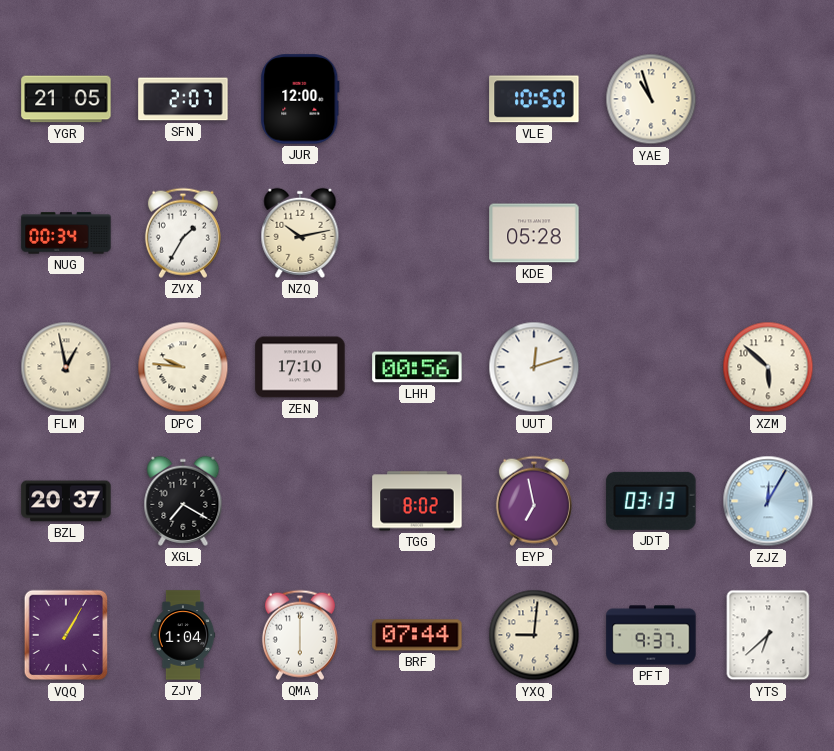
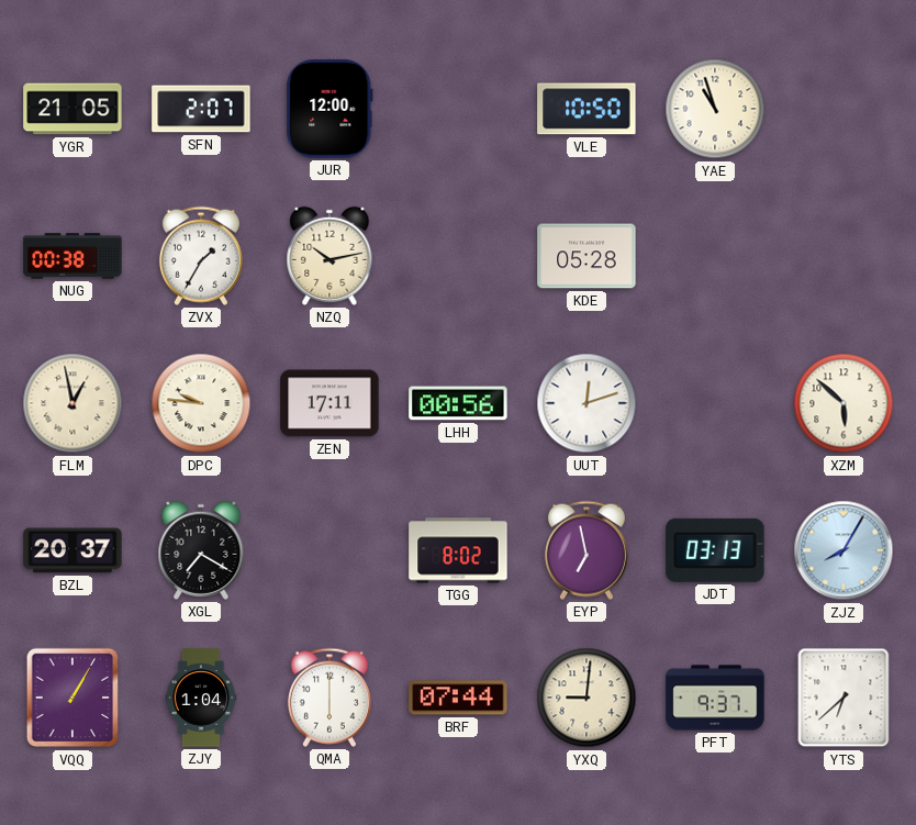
NUG: 00:34 -> 00:38
ZEN: 17:10 -> 17:11
ZJZ: 12:05 -> 8:05
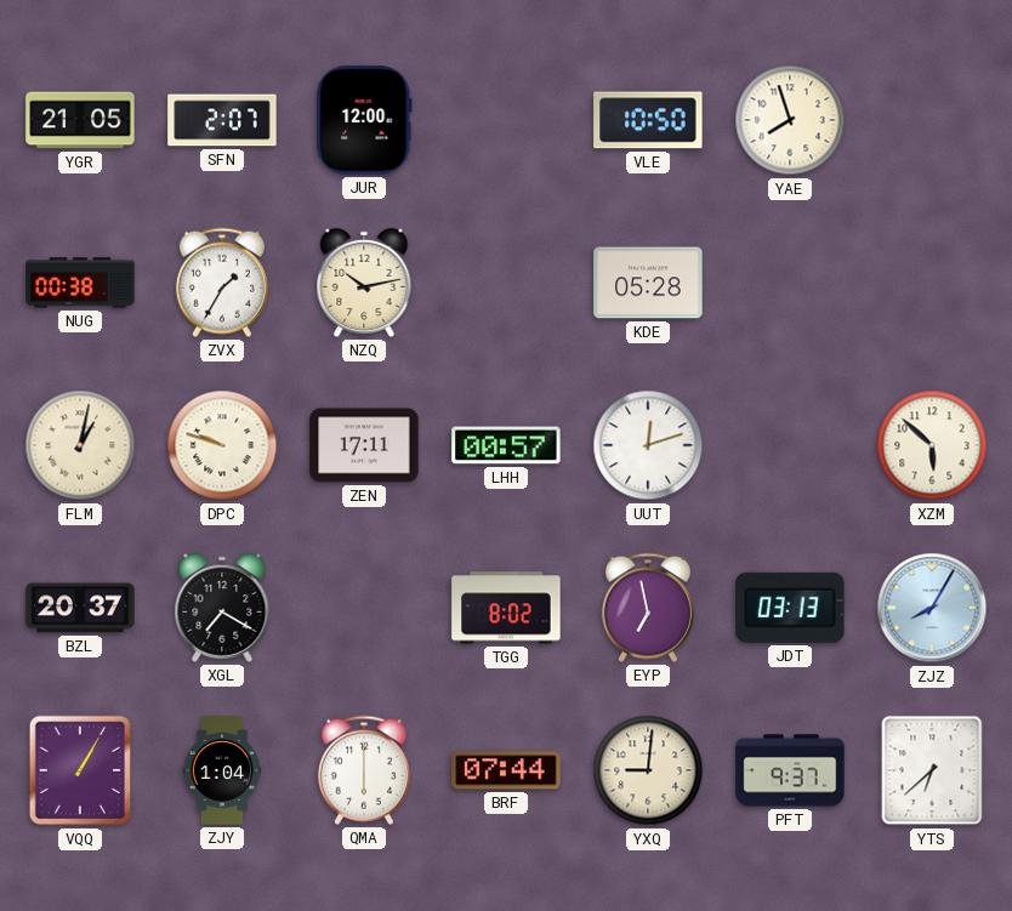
YAE: 10:57 -> 7:57
FLM: 12:58 -> 1:02
DPC: 9:46 -> 9:48
LHH: 00:56 -> 00:57
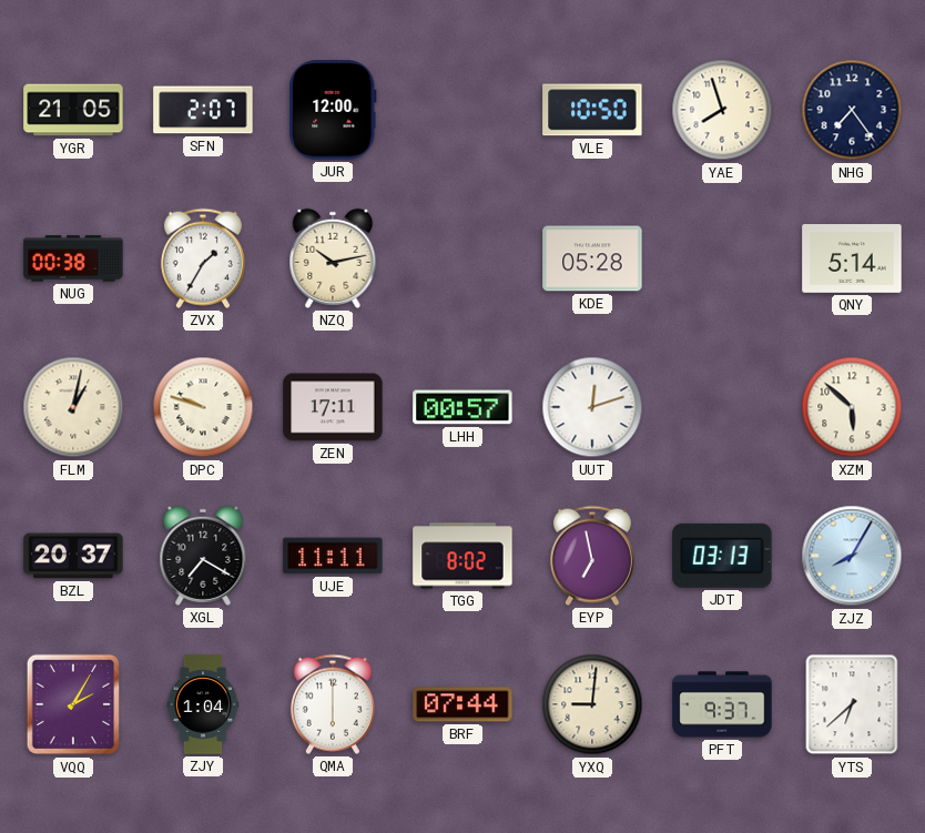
NHG: none -> 7:24
QNY: none -> 5:14
UJE: none -> 11:11
VQQ: 1:05 -> 2:05
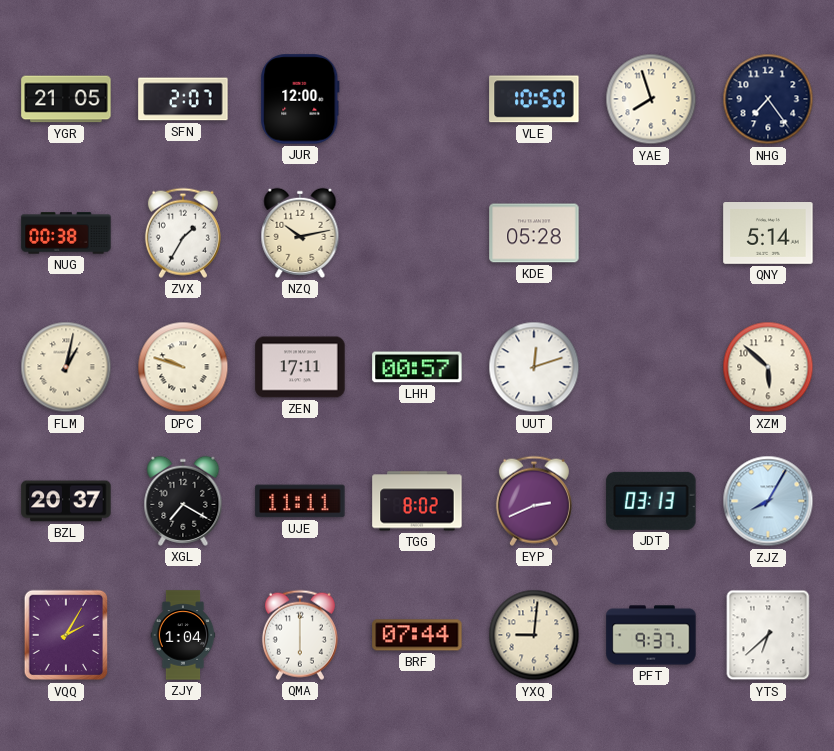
EYP: 6:58 -> 2:41
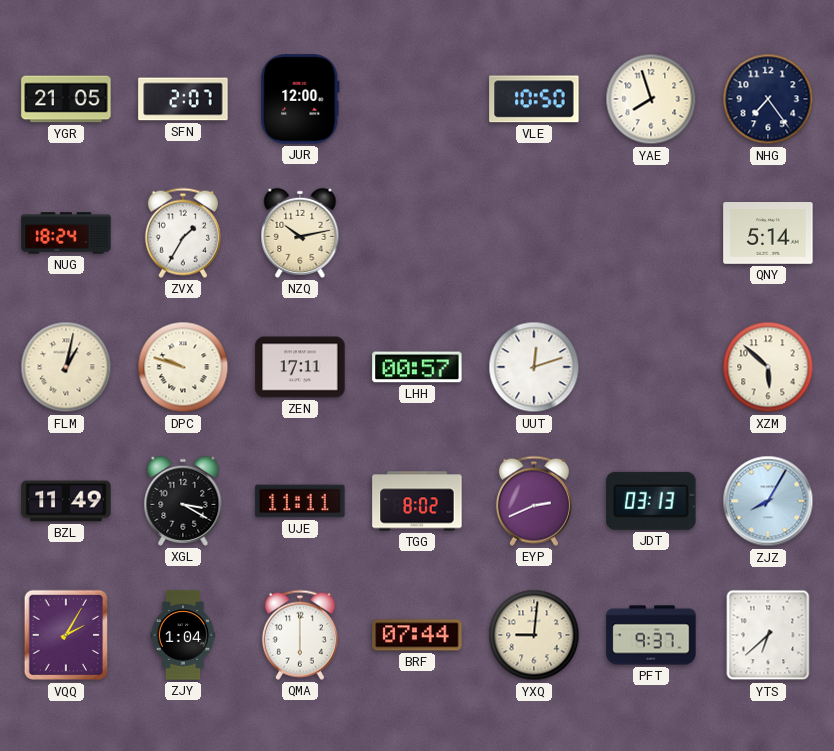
NUG: 00:38 -> 18:24
KDE: 05:28 -> none
BZL: 20:37 -> 11:49
XGL: 7:20 -> 3:20
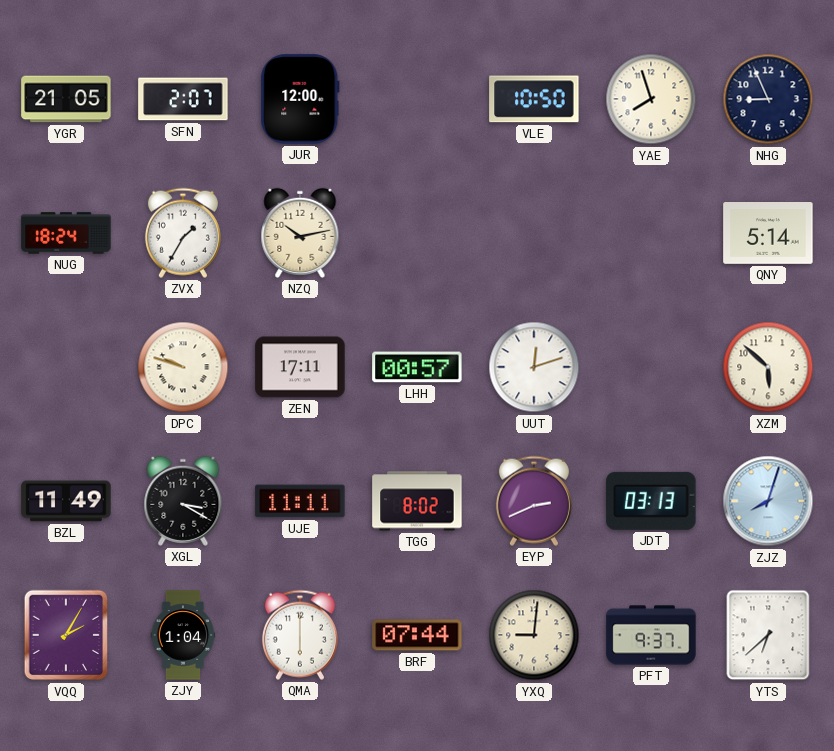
NHG: 7:24 -> 8:56
FLM: 1:02 -> none
ZJZ: 8:05 -> 8:03
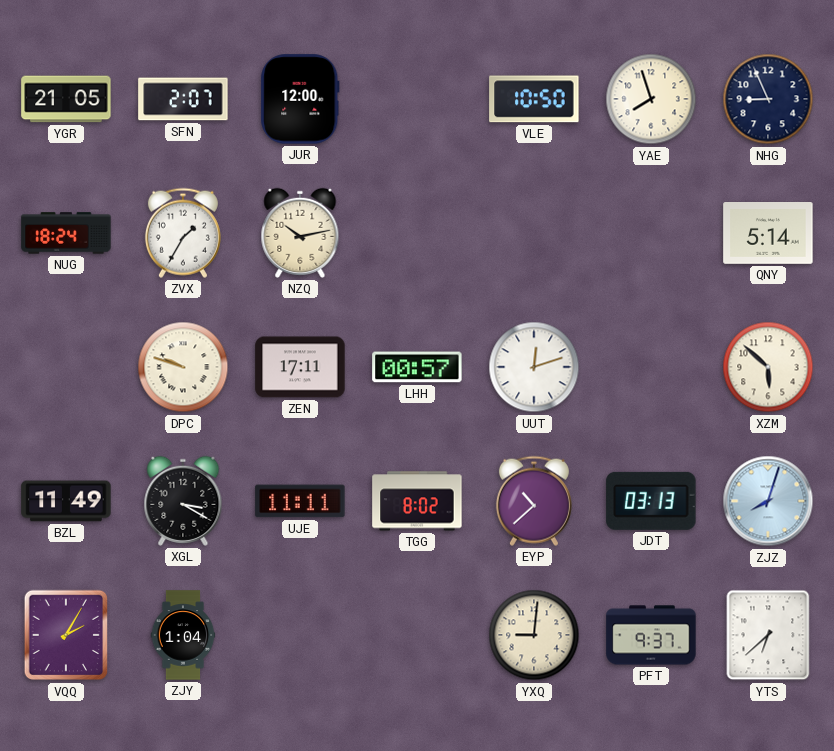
EYP: 2:41 -> 10:38
QMA: 6:00 -> none
BRF: 07:44 -> none
